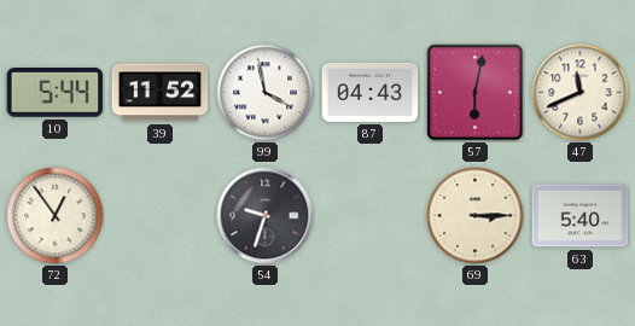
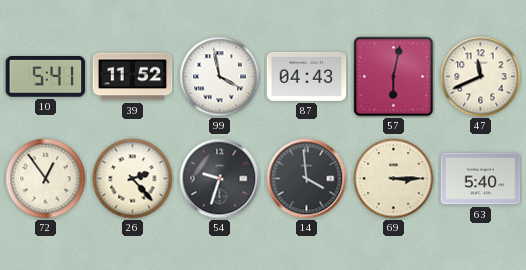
10: 5:44 -> 5:41
26: none -> 2:23
14: none -> 3:59
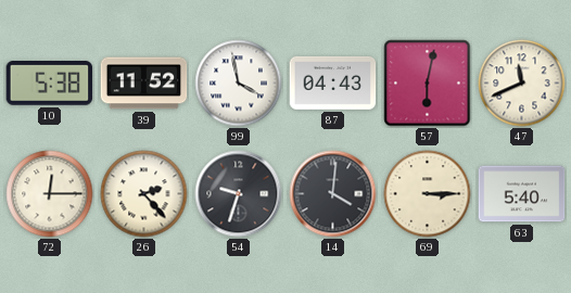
10: 5:41 -> 5:38
72: 12:54 -> 12:15
14: 3:59 -> 4:01
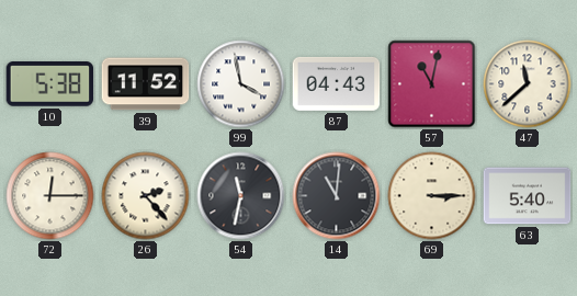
57: 6:02 -> 11:02
47: 11:41 -> 11:38
54: 9:33 -> 11:32
14: 4:01 -> 11:01
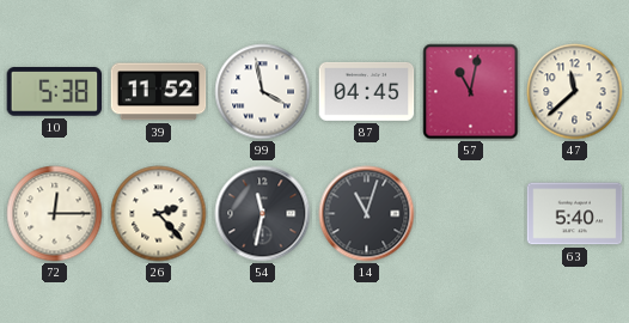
87: 04:43 -> 04:45
14: 11:01 -> 11:03
69: 3:15 -> none
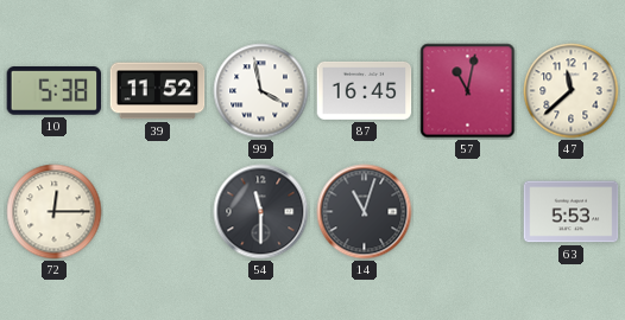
87: 04:45 -> 16:45
26: 2:23 -> none
54: 11:32 -> 11:30
63: 5:40 -> 5:53
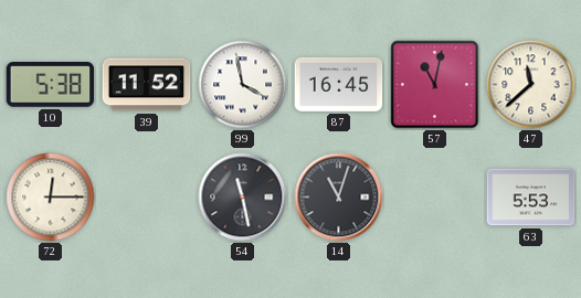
54: 11:30 -> 11:28
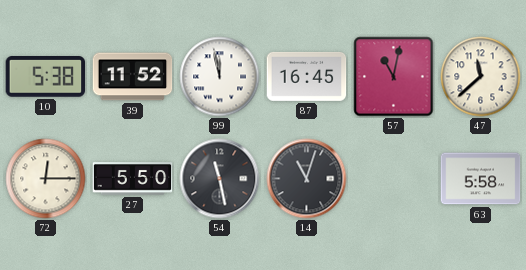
99: 3:58 -> 11:58
27: none -> 5:50
63: 5:53 -> 5:58
